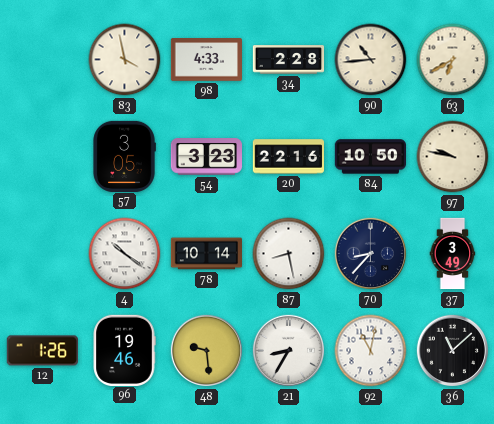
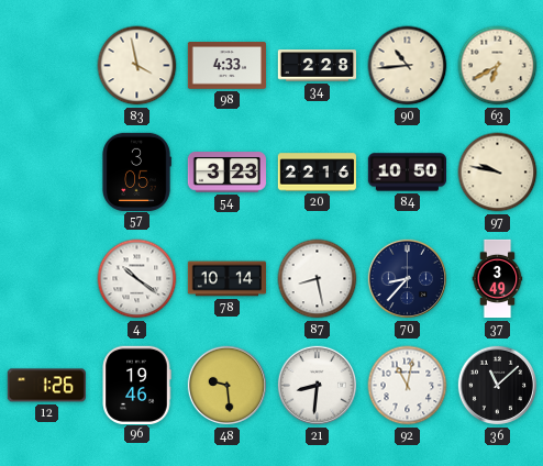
21: 8:35 -> 8:31
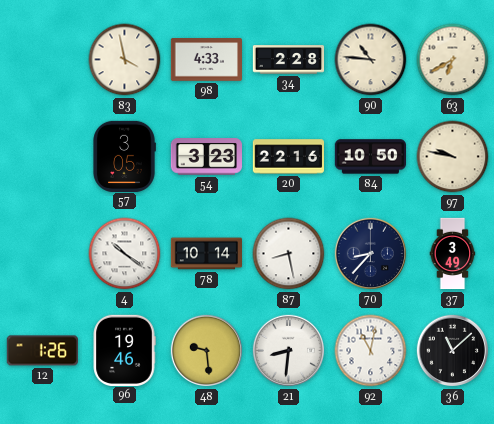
90: 10:44 -> 10:46
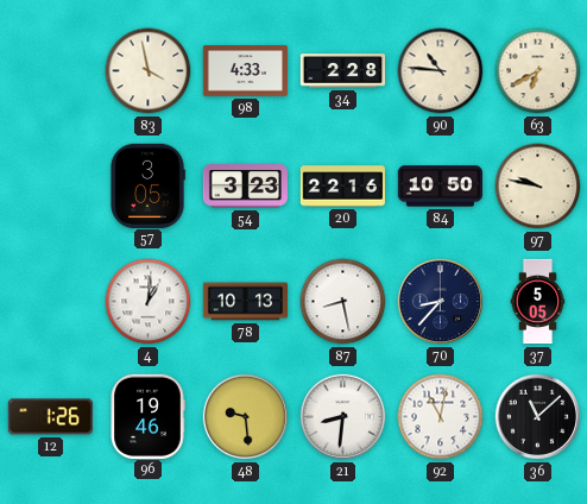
4: 10:21 -> 1:01
78: 10:14 -> 10:13
37: 3:49 -> 5:05
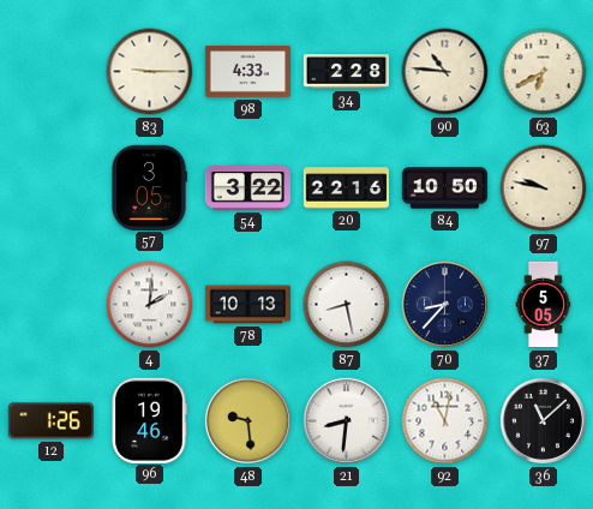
83: 3:58 -> 9:15
54: 3:23 -> 3:22
4: 1:01 -> 2:01
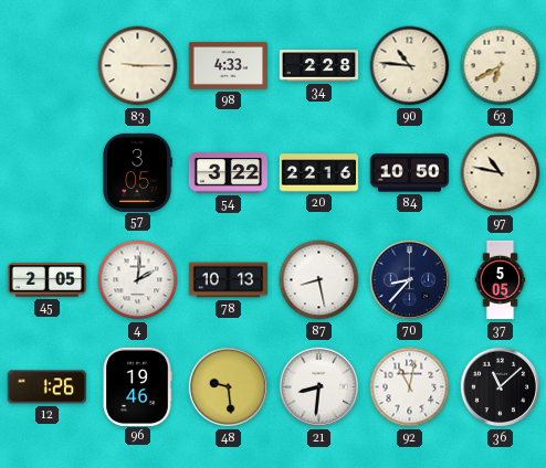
97: 9:47 -> 10:47
45: none -> 2:05
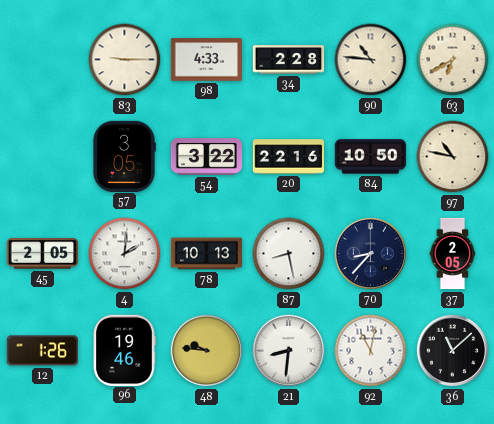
37: 5:05 -> 2:05
48: 9:29 -> 9:46
